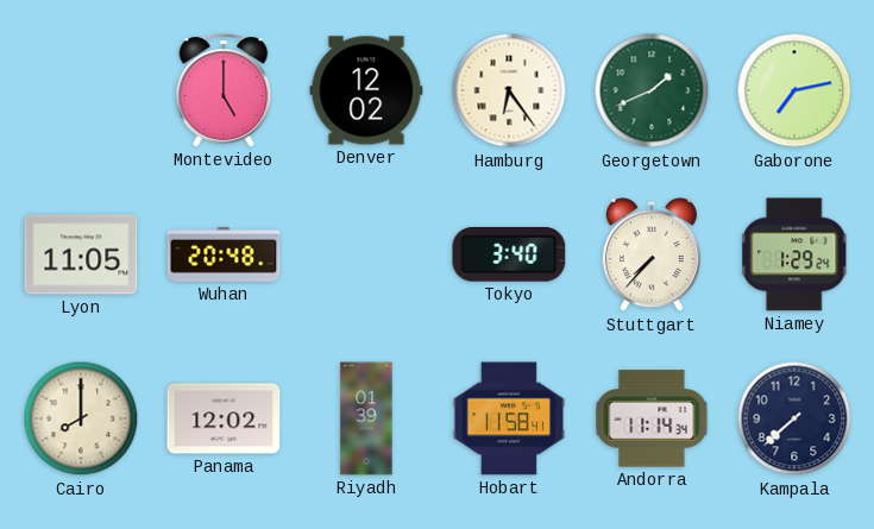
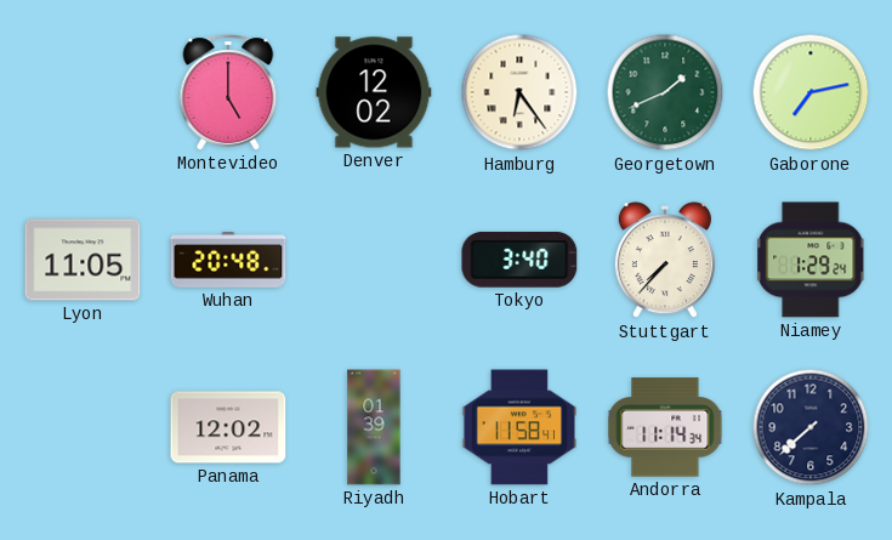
Cairo: 8:00 -> none
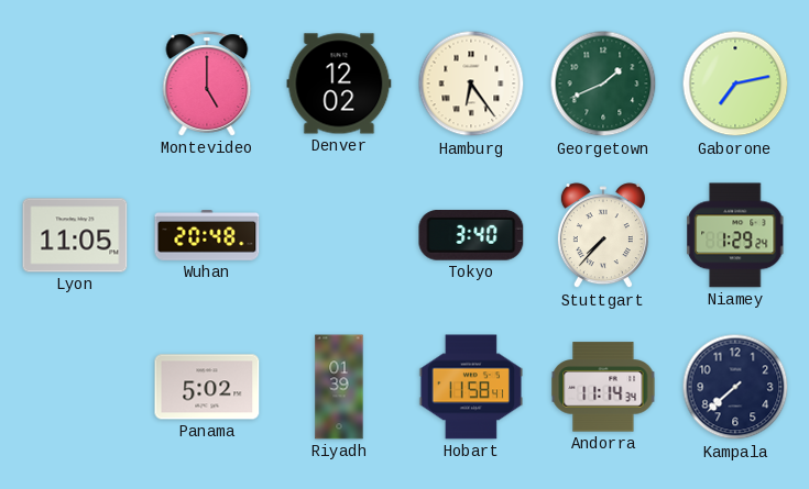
Panama: 12:02 -> 5:02
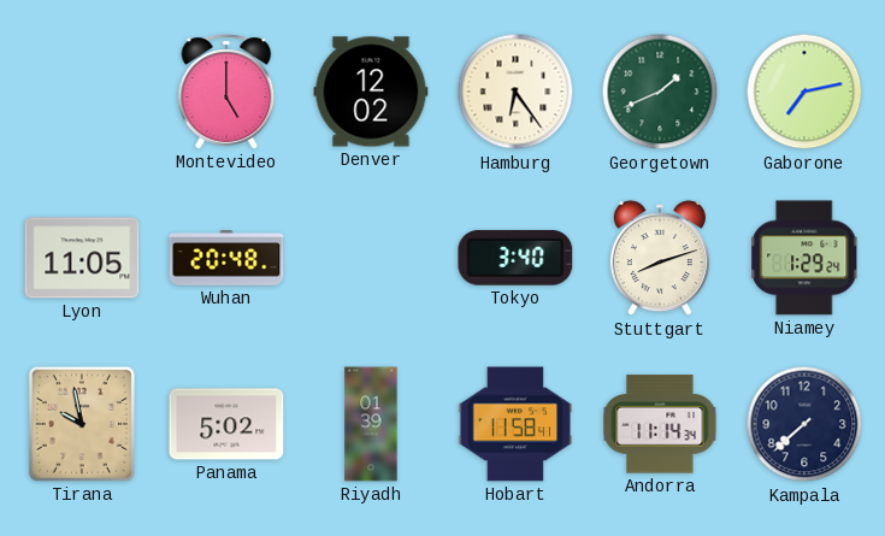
Stuttgart: 7:37 -> 8:12
Tirana: none -> 9:58
